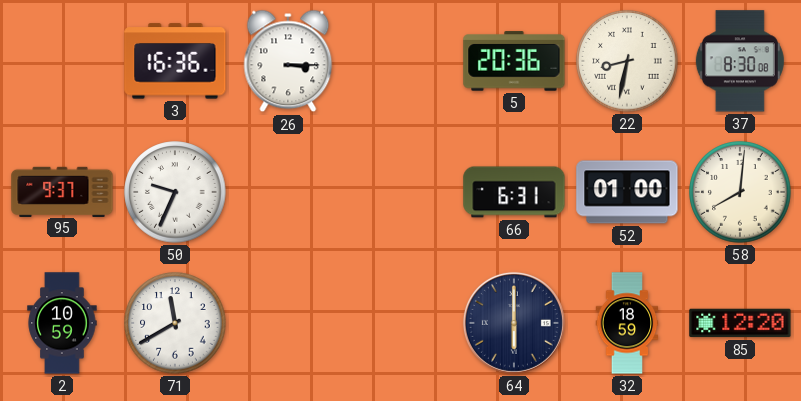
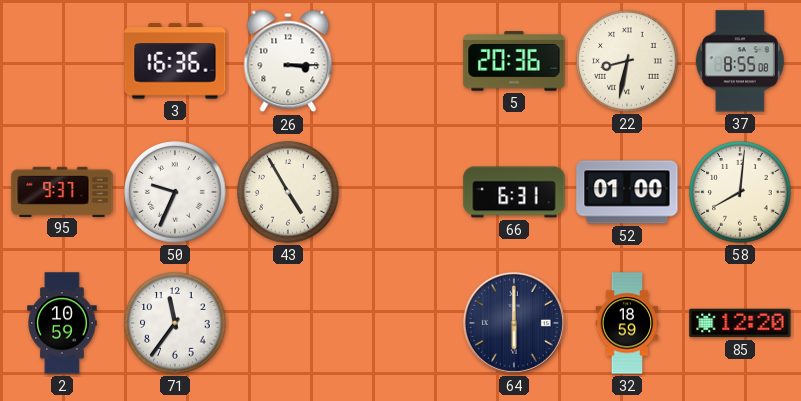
37: 8:30 -> 8:55
43: none -> 4:55
71: 11:40 -> 11:36
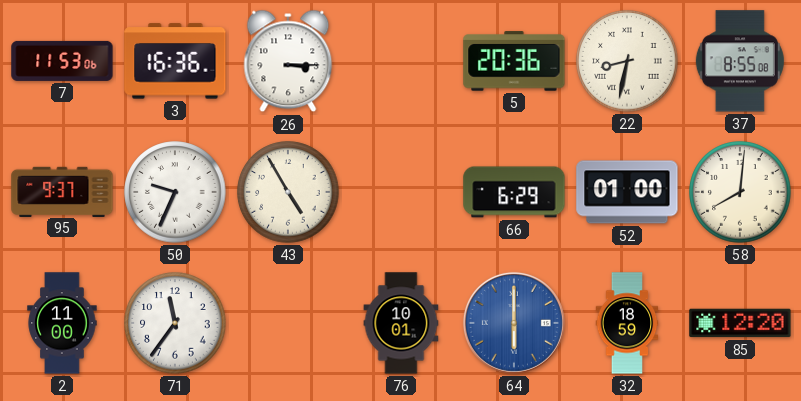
7: none -> 11:53
66: 6:31 -> 6:29
2: 10:59 -> 11:00
76: none -> 10:01
64 dial: navy -> blue
